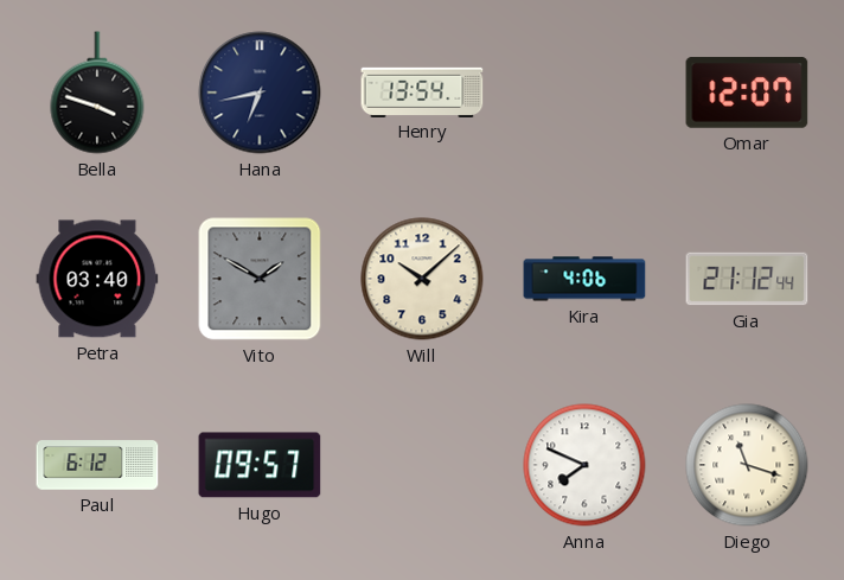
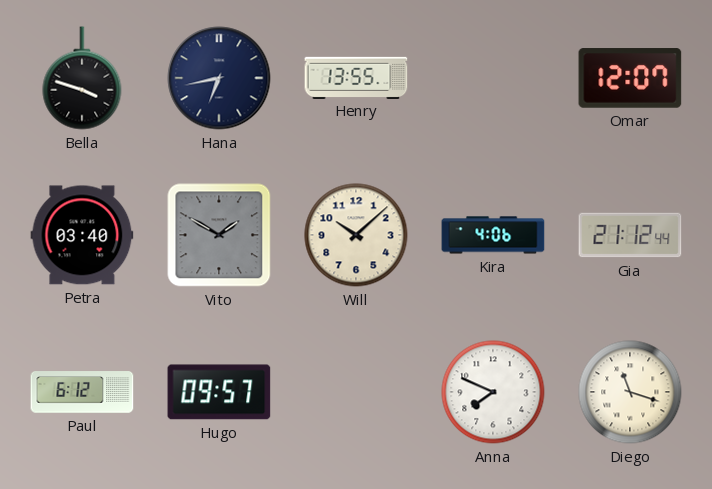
Henry: 13:54 -> 13:55
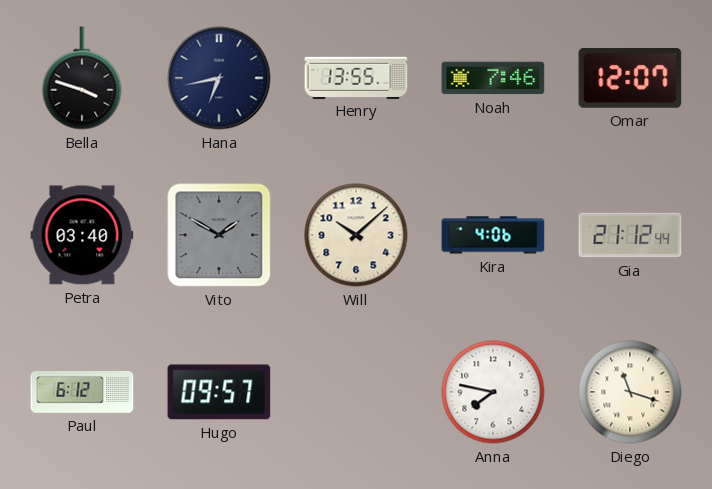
Noah: none -> 7:46
Anna: 7:49 -> 7:47
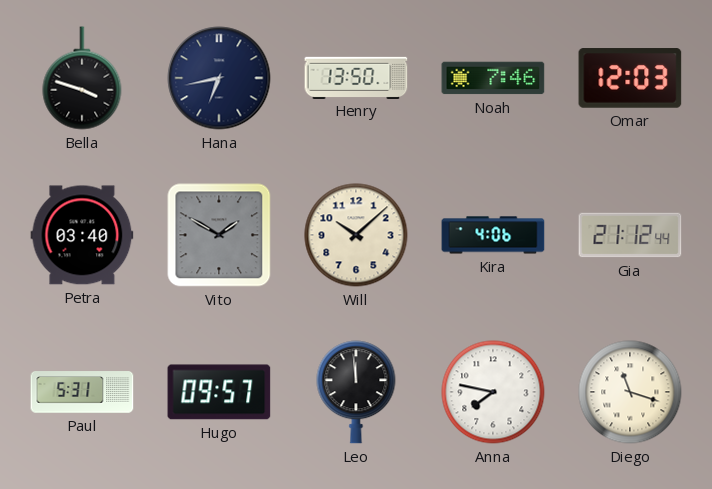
Henry: 13:55 -> 13:50
Omar: 12:07 -> 12:03
Paul: 6:12 -> 5:31
Leo: none -> 11:59
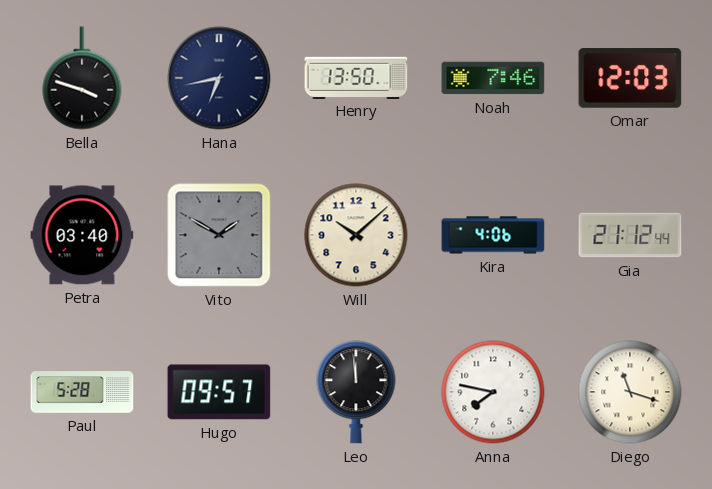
Paul: 5:31 -> 5:28
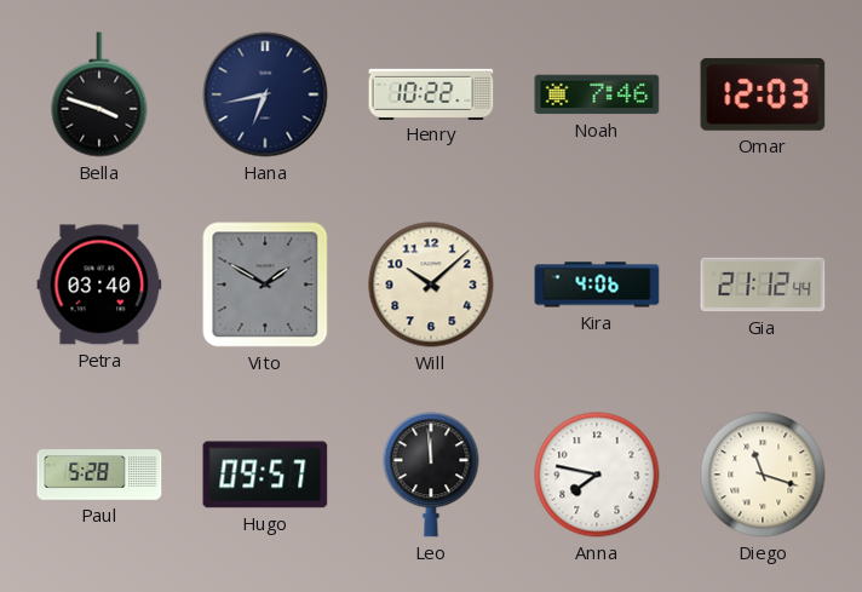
Henry: 13:50 -> 10:22
